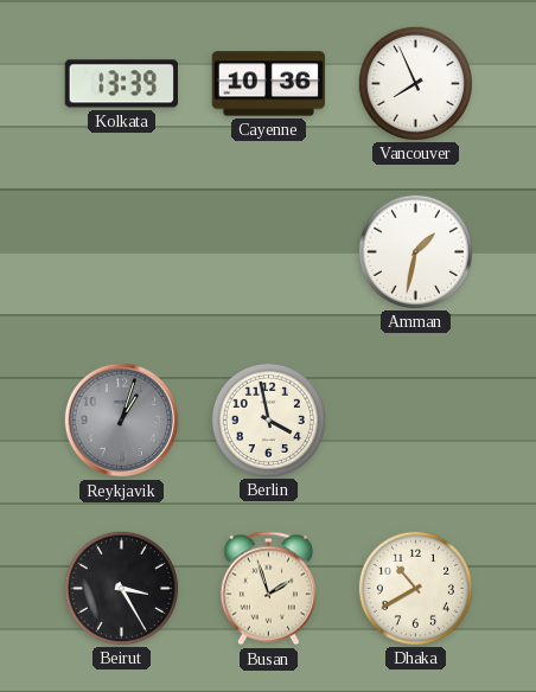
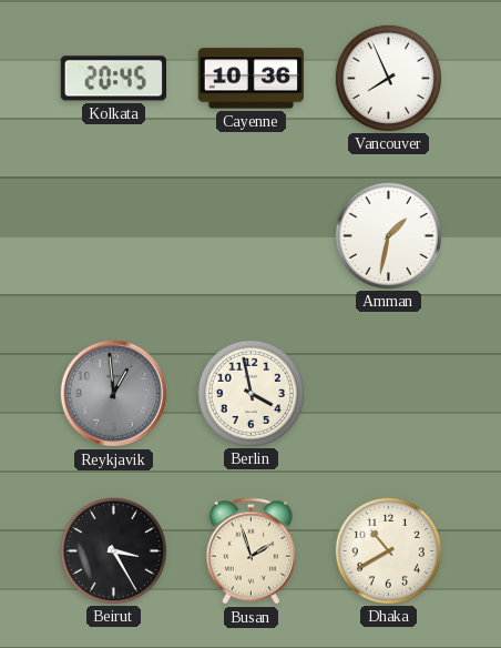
Kolkata: 13:39 -> 20:45
Reykjavik: 1:03 -> 12:59
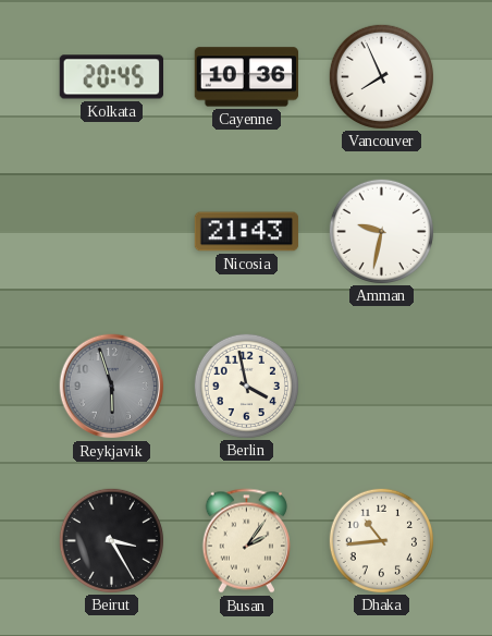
Nicosia: none -> 21:43
Amman: 1:32 -> 9:32
Reykjavik: 12:59 -> 5:57
Busan: 1:57 -> 2:06
Dhaka: 10:40 -> 10:44
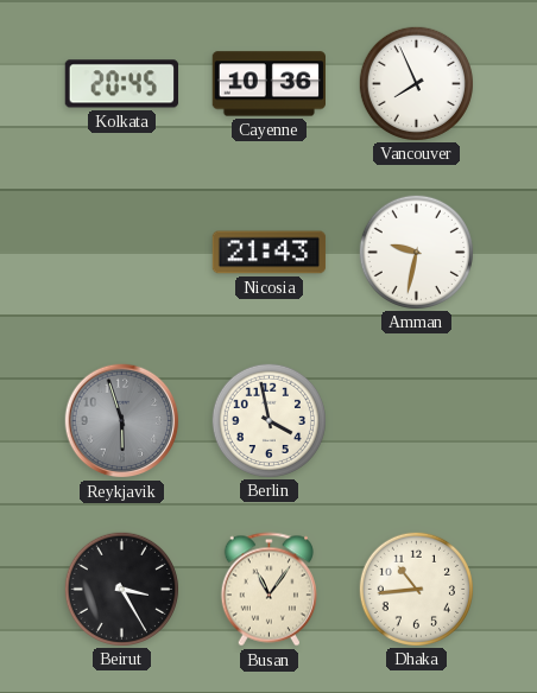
Busan: 2:06 -> 11:06
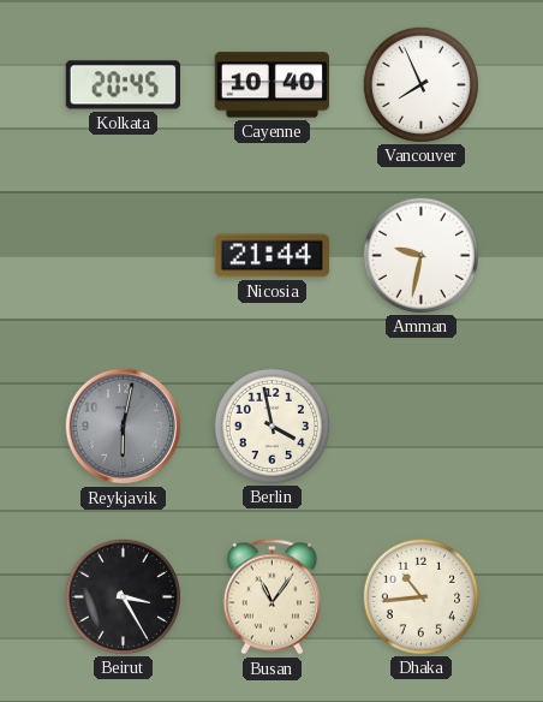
Cayenne: 10:36 -> 10:40
Nicosia: 21:43 -> 21:44
Reykjavik: 5:57 -> 6:02
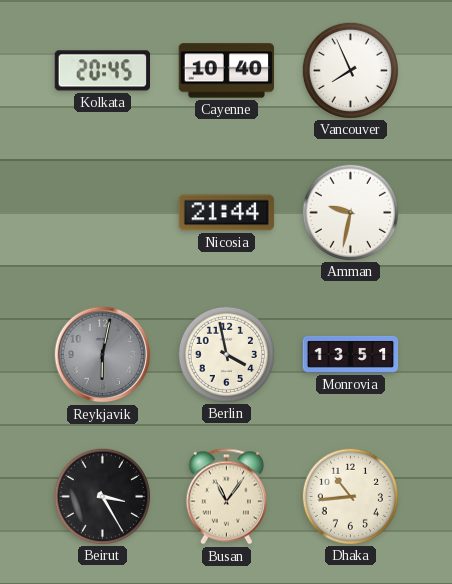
Monrovia: none -> 13:51
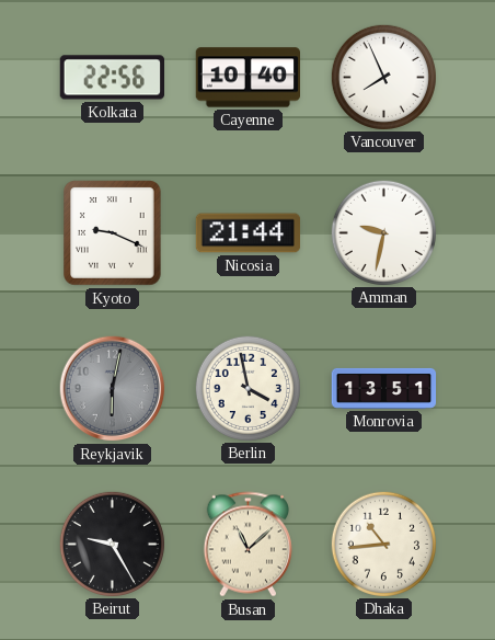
Kolkata: 20:45 -> 22:56
Kyoto: none -> 9:19
Beirut: 3:25 -> 9:25
Busan: 11:06 -> 11:08
